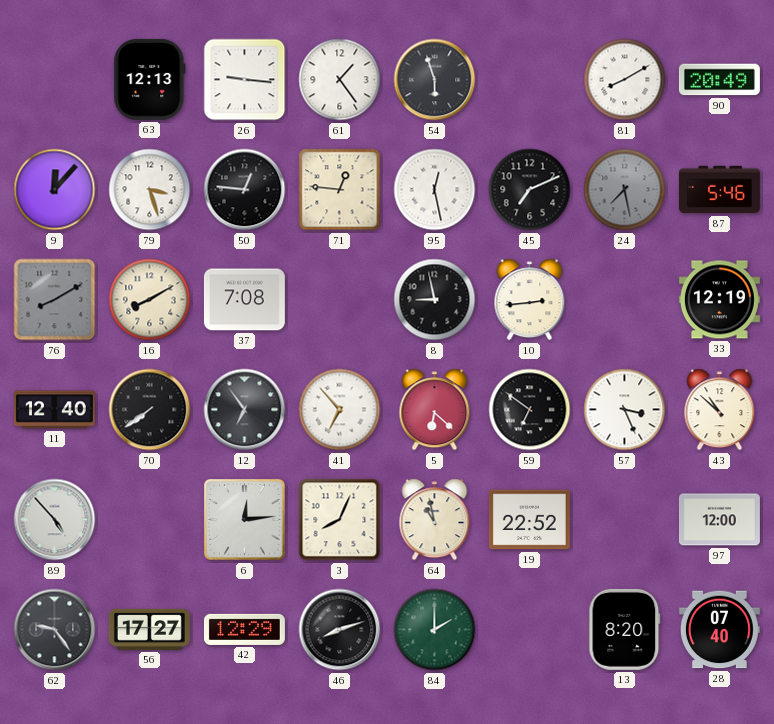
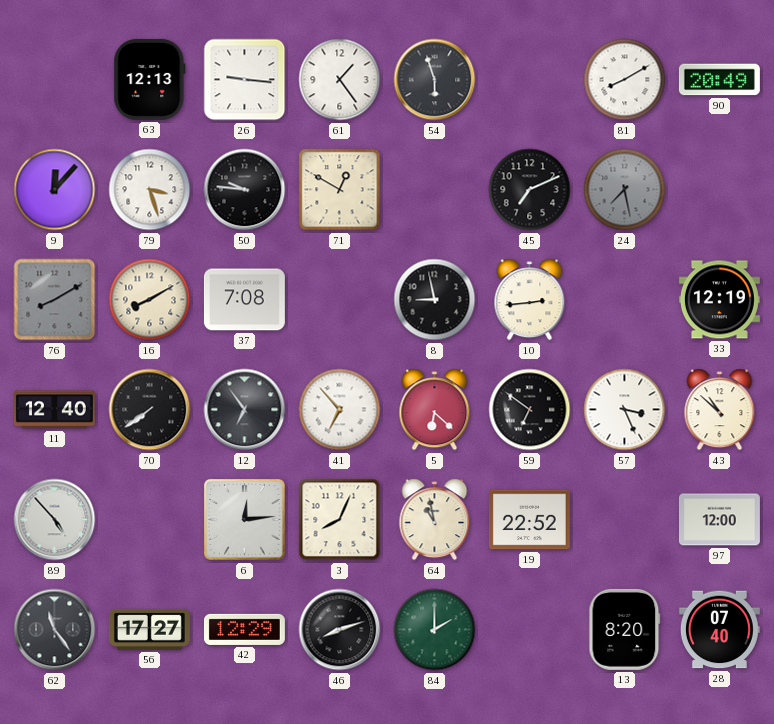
50: 12:46 -> 9:46
71: 12:46 -> 12:50
95: 12:28 -> none
87: 5:46 -> none
62: 9:24 -> 11:24
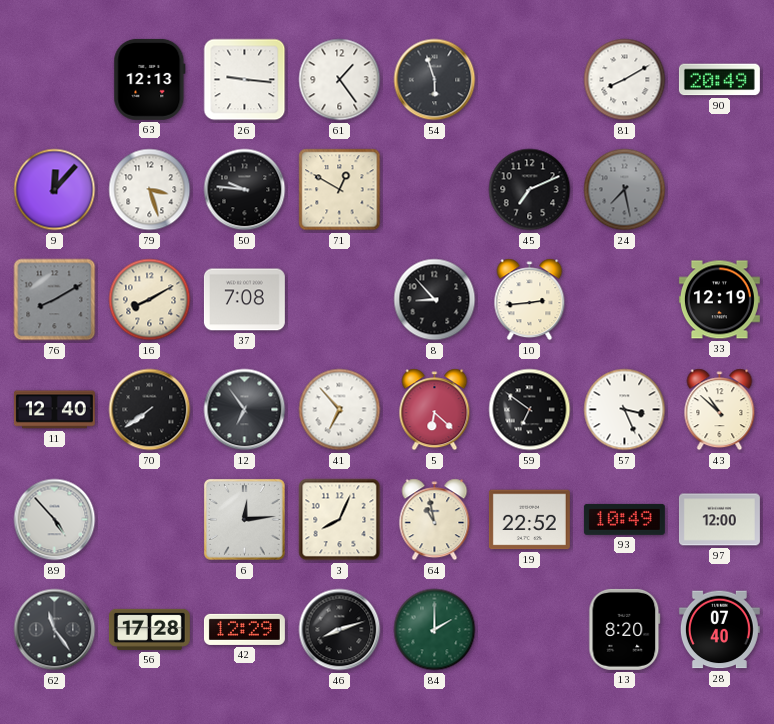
8: 8:58 -> 8:53
93: none -> 10:49
56: 17:27 -> 17:28
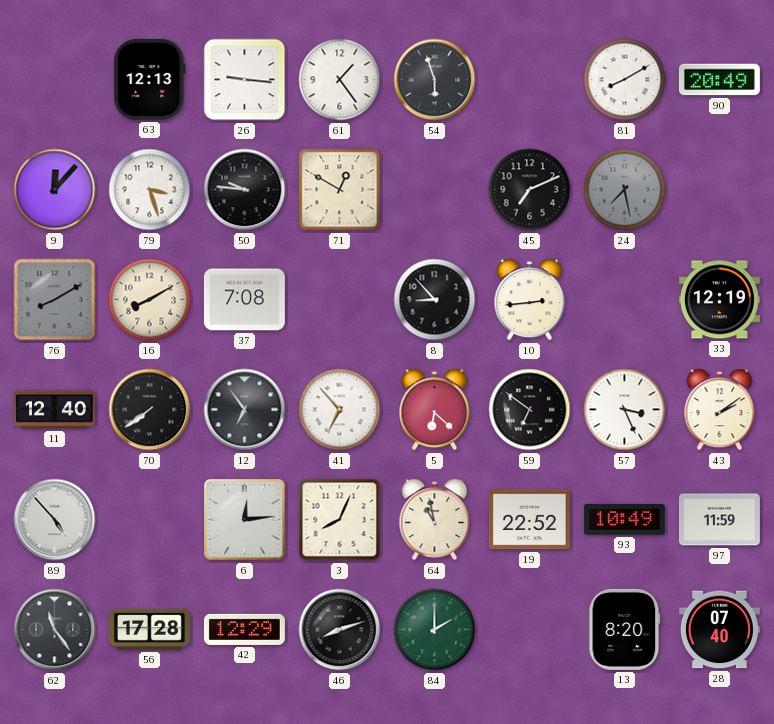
43: 10:52 -> 2:09
97: 12:00 -> 11:59
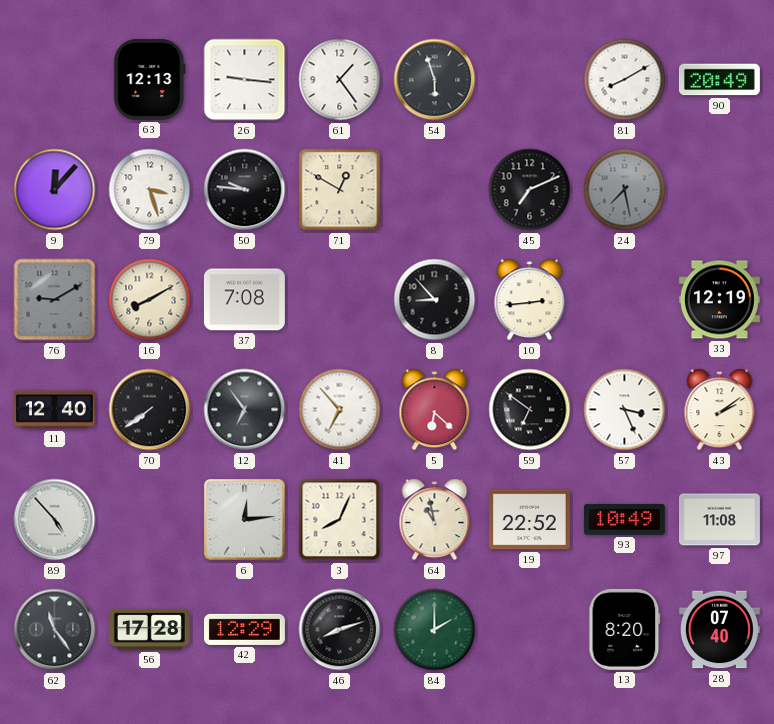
76: 8:10 -> 9:10
97: 11:59 -> 11:08
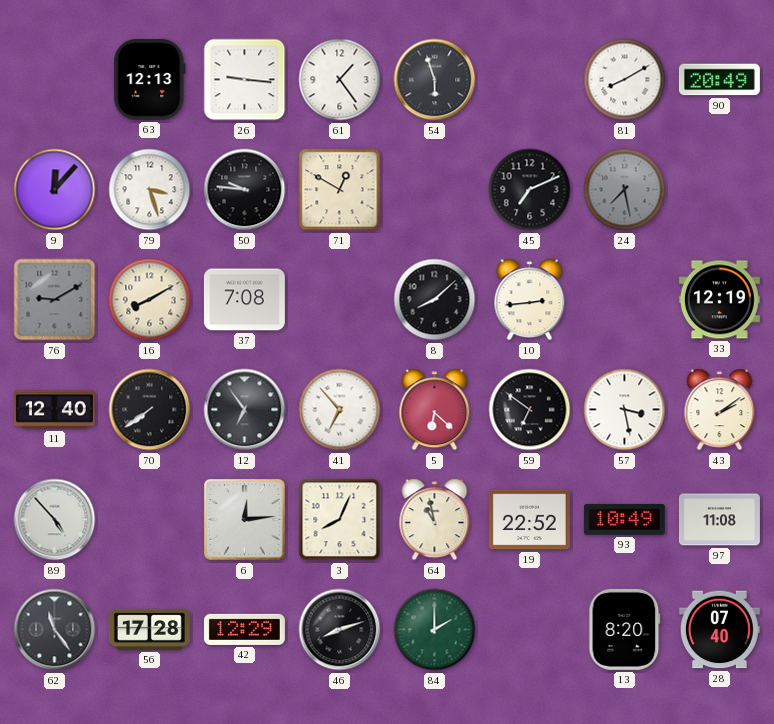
8: 8:53 -> 8:08
57: 3:26 -> 3:28
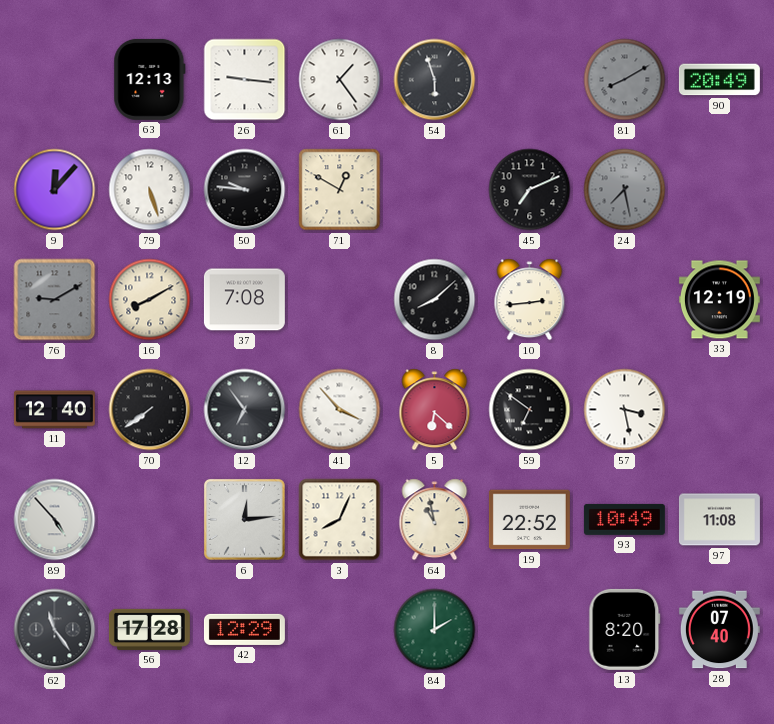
81 dial: white -> grey
79: 3:27 -> 5:27
41: 6:53 -> 3:53
43: 2:09 -> none
46: 8:12 -> none
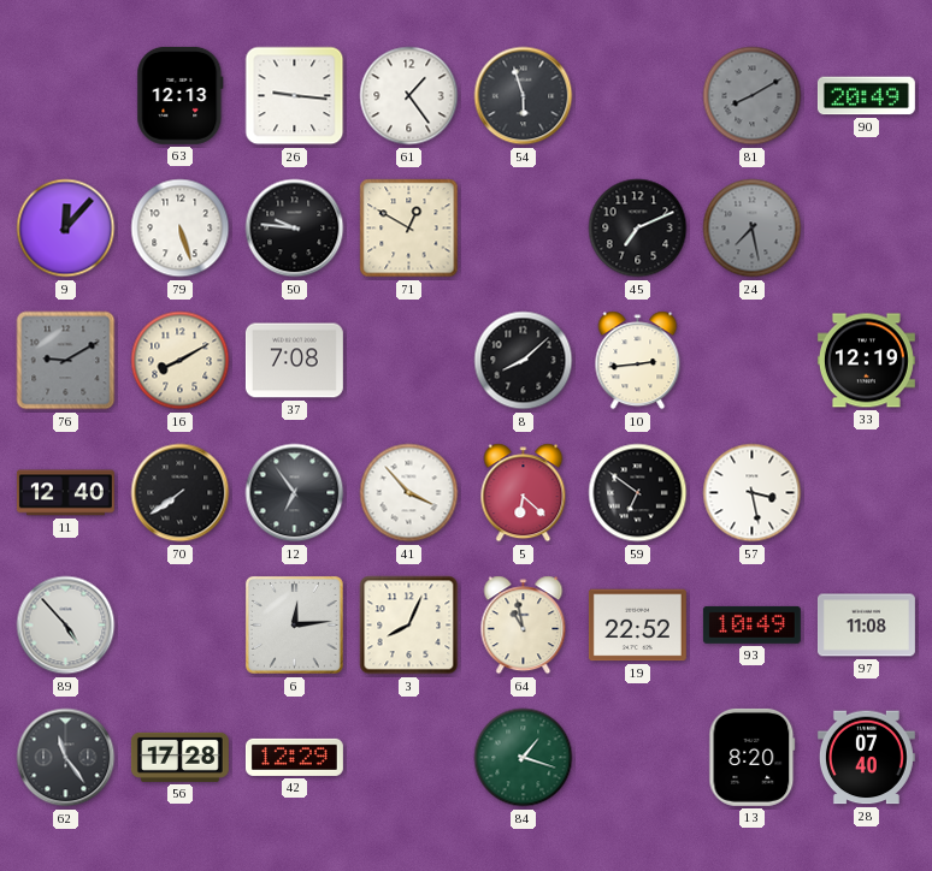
84: 2:00 -> 1:18
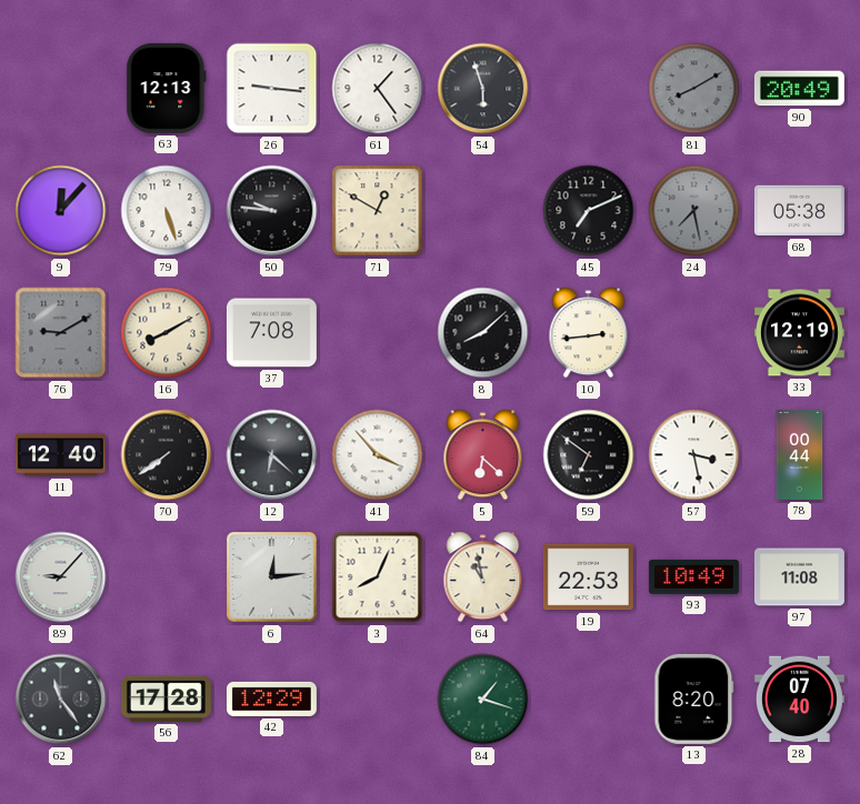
68: none -> 05:38
12: 6:54 -> 6:22
78: none -> 00:44
89: 4:53 -> 9:07
19: 22:52 -> 22:53
